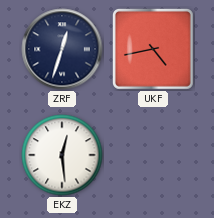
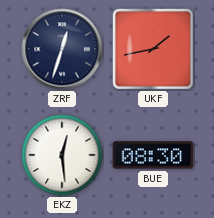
UKF: 4:43 -> 1:43
BUE: none -> 08:30
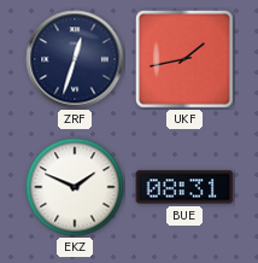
EKZ: 12:29 -> 1:49
BUE: 08:30 -> 08:31
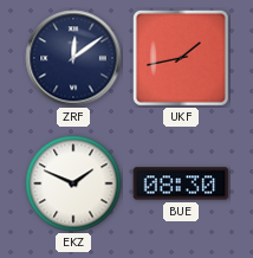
ZRF: 12:33 -> 12:09
BUE: 08:31 -> 08:30
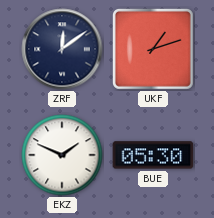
UKF: 1:43 -> 1:12
BUE: 08:30 -> 05:30
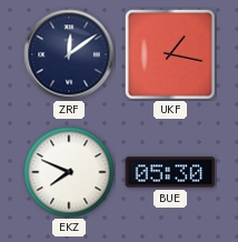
UKF: 1:12 -> 1:17
EKZ: 1:49 -> 7:49
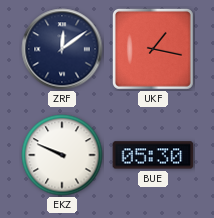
EKZ: 7:49 -> 9:49
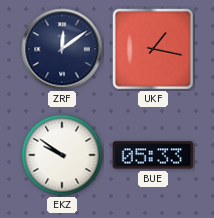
EKZ: 9:49 -> 9:51
BUE: 05:30 -> 05:33
